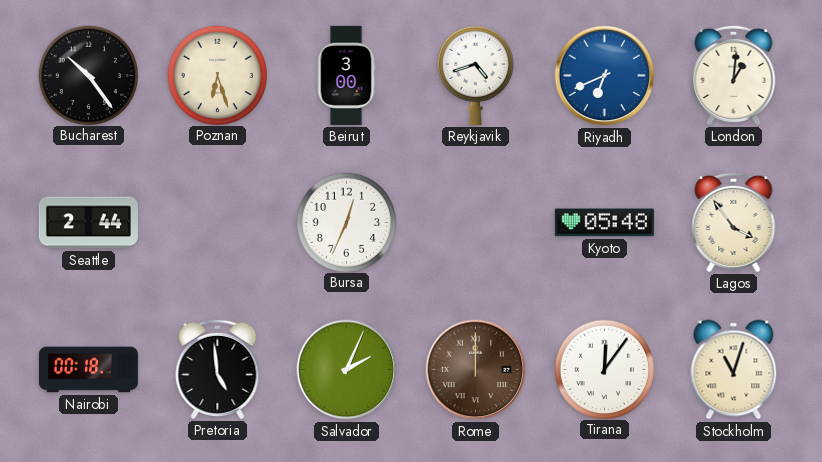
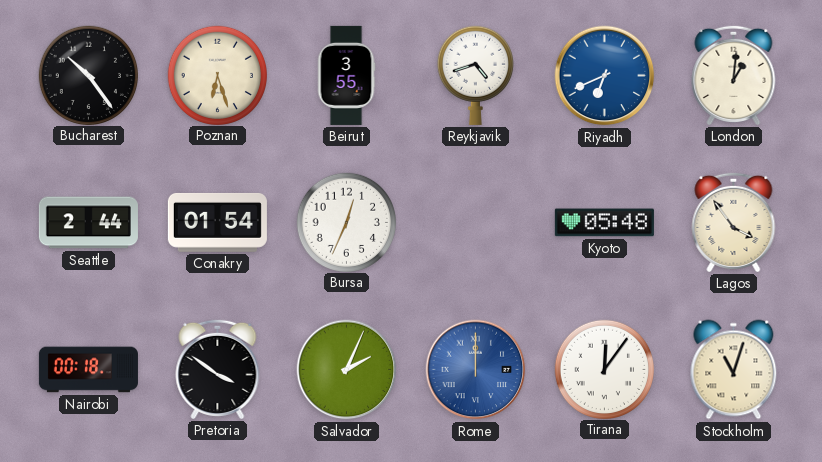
Beirut: 3:00 -> 3:55
Conakry: none -> 01:54
Pretoria: 4:59 -> 3:51
Rome dial: brown -> blue
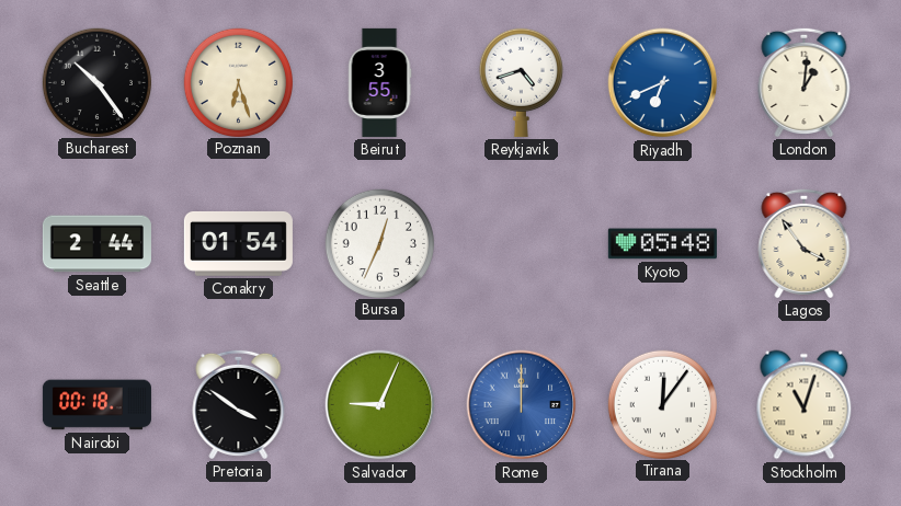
Salvador: 2:04 -> 9:04
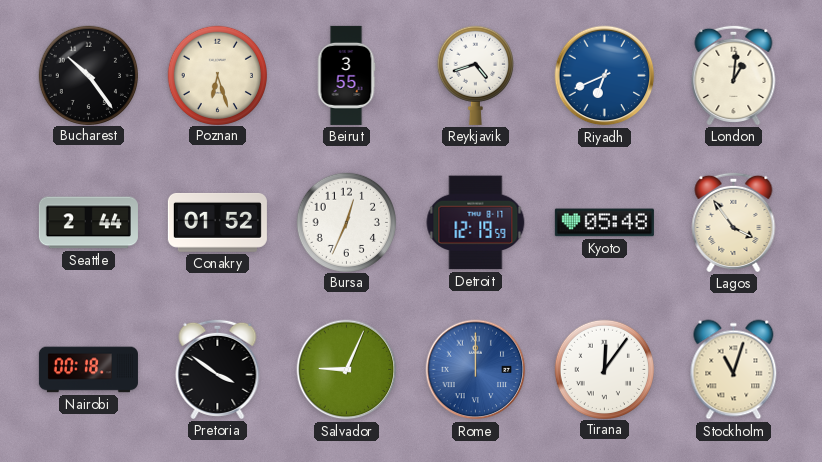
Conakry: 01:54 -> 01:52
Detroit: none -> 12:19
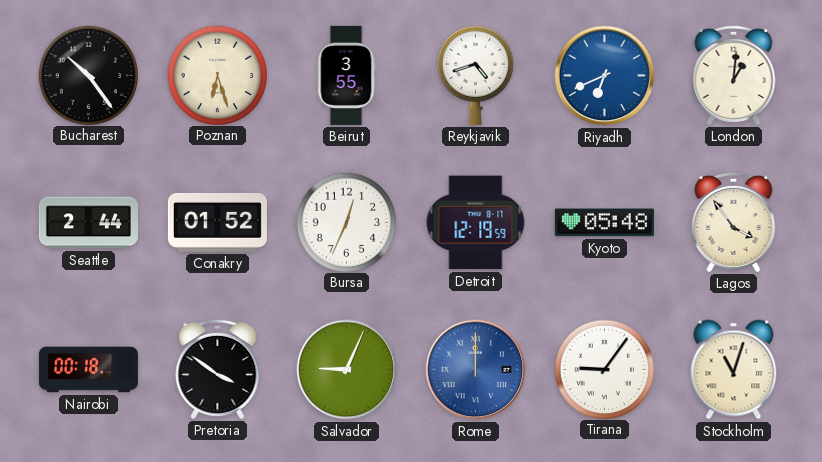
Tirana: 12:06 -> 9:06
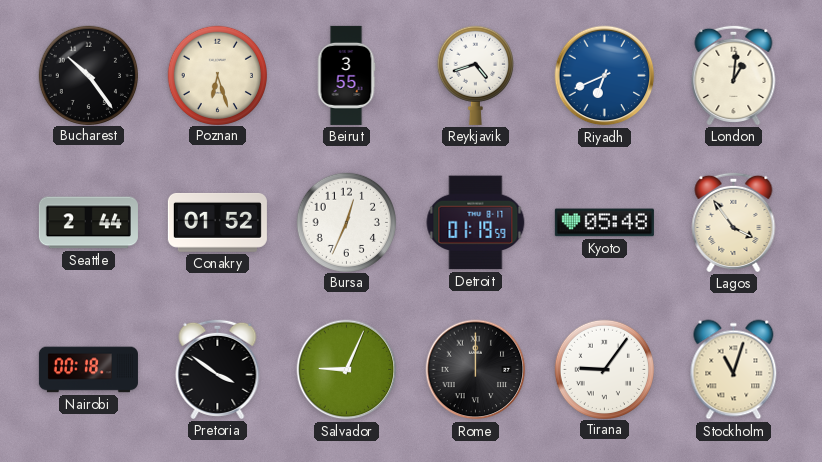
Detroit: 12:19 -> 01:19
Rome dial: blue -> black
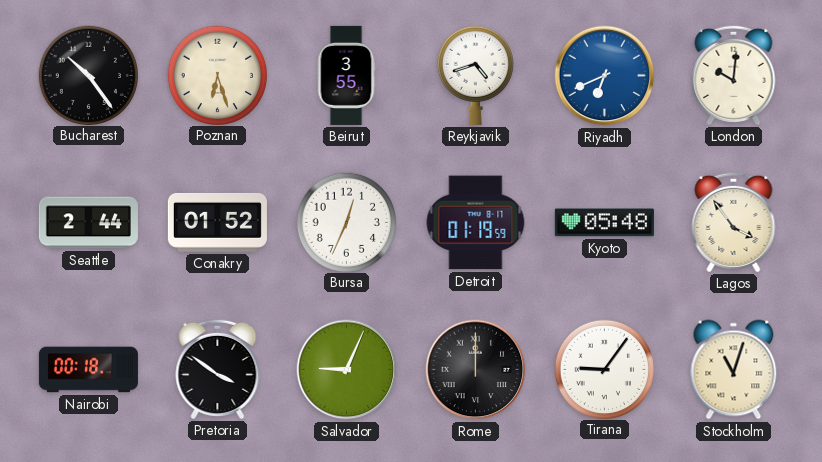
London: 1:01 -> 10:01
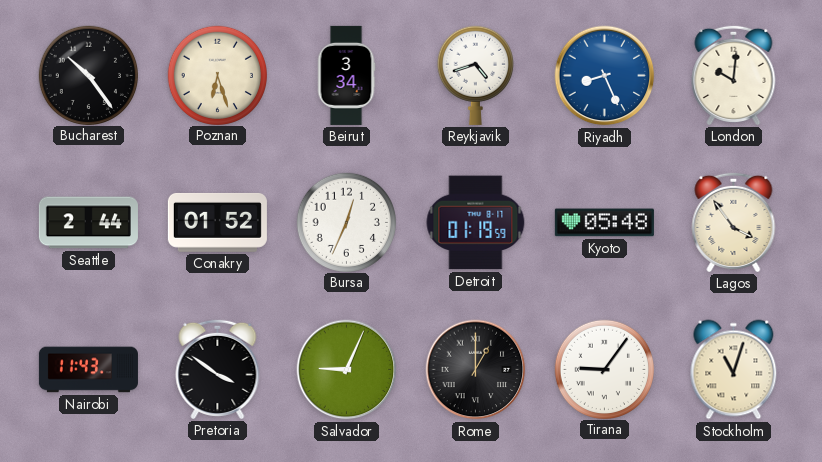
Beirut: 3:55 -> 3:34
Riyadh: 6:41 -> 8:26
Nairobi: 00:18 -> 11:43
Rome: 12:00 -> 1:00
